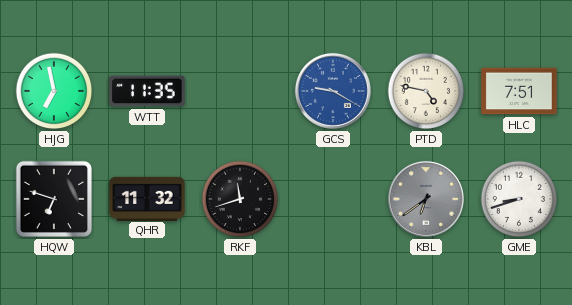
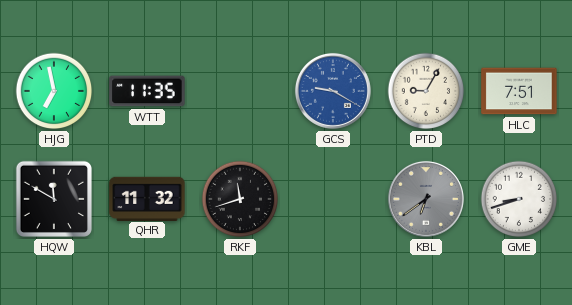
PTD: 4:47 -> 9:05
HQW: 6:48 -> 11:50
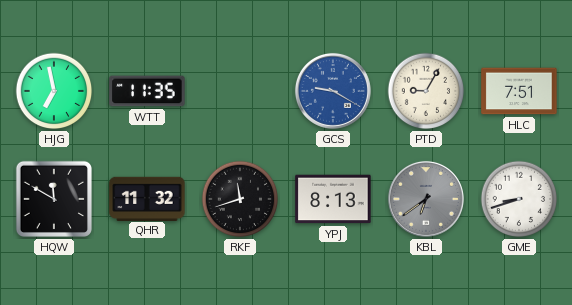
YPJ: none -> 8:13
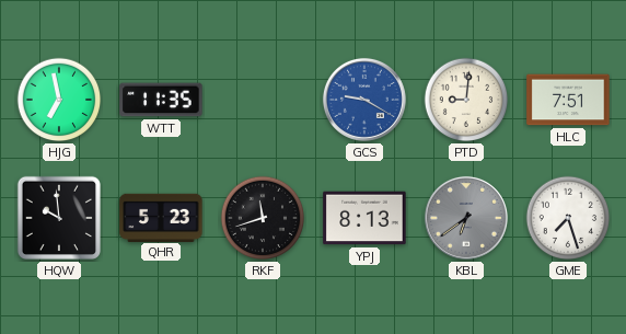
PTD: 9:05 -> 9:01
HQW: 11:50 -> 9:59
QHR: 11:32 -> 5:23
GME: 8:42 -> 7:27
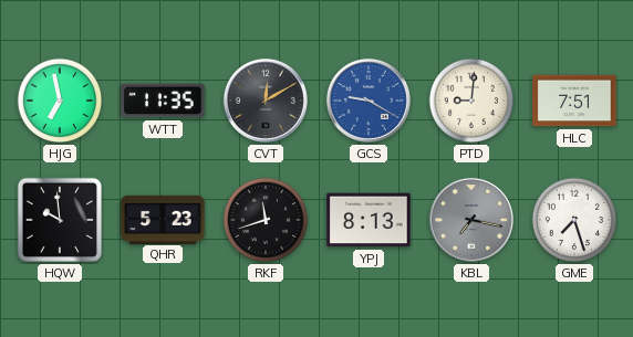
CVT: none -> 12:10
KBL: 6:39 -> 7:17
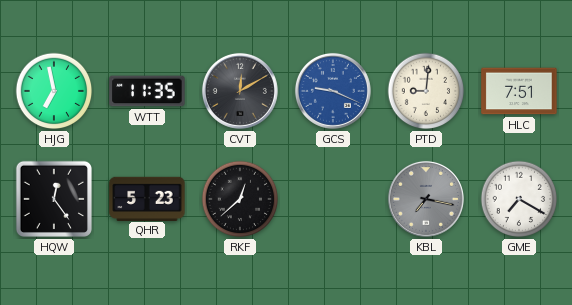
GCS: 9:20 -> 9:19
HQW: 9:59 -> 12:24
RKF: 11:42 -> 12:38
YPJ: 8:13 -> none
GME: 7:27 -> 7:20
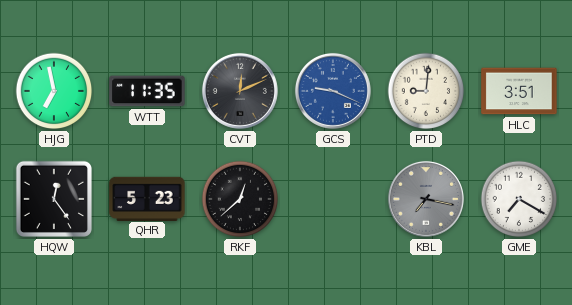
CVT: 12:10 -> 12:11
HLC: 7:51 -> 3:51
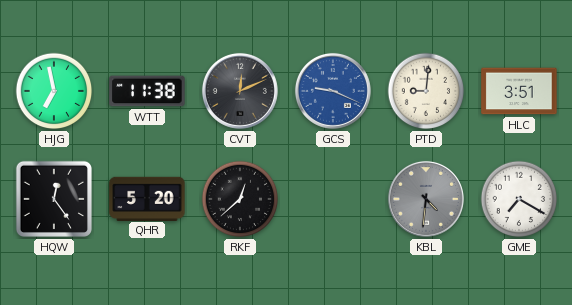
WTT: 11:35 -> 11:38
QHR: 5:23 -> 5:20
KBL: 7:17 -> 4:31
